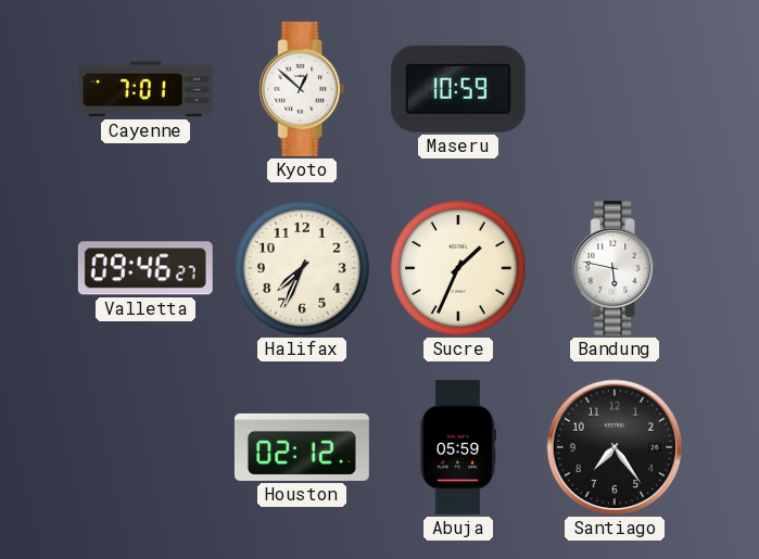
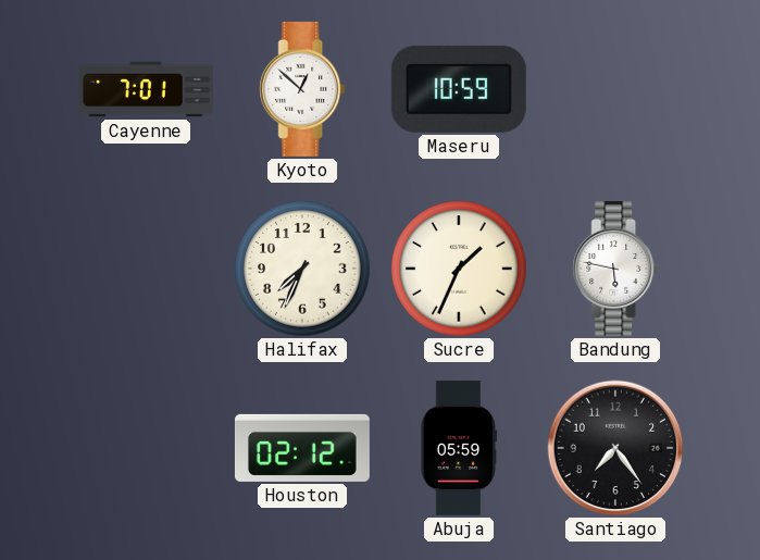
Valletta: 09:46 -> none
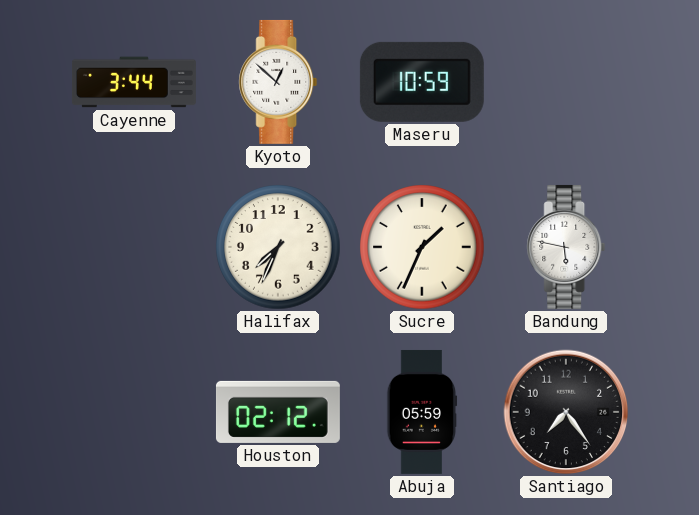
Cayenne: 7:01 -> 3:44
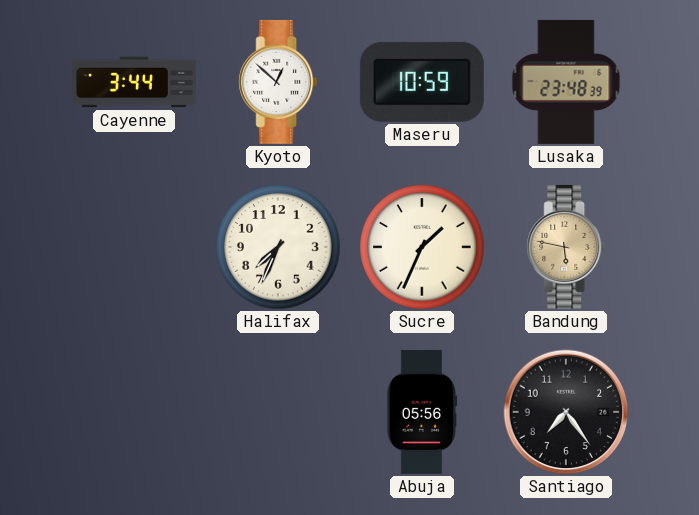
Lusaka: none -> 23:48
Bandung dial: white -> champagne
Houston: 02:12 -> none
Abuja: 05:59 -> 05:56
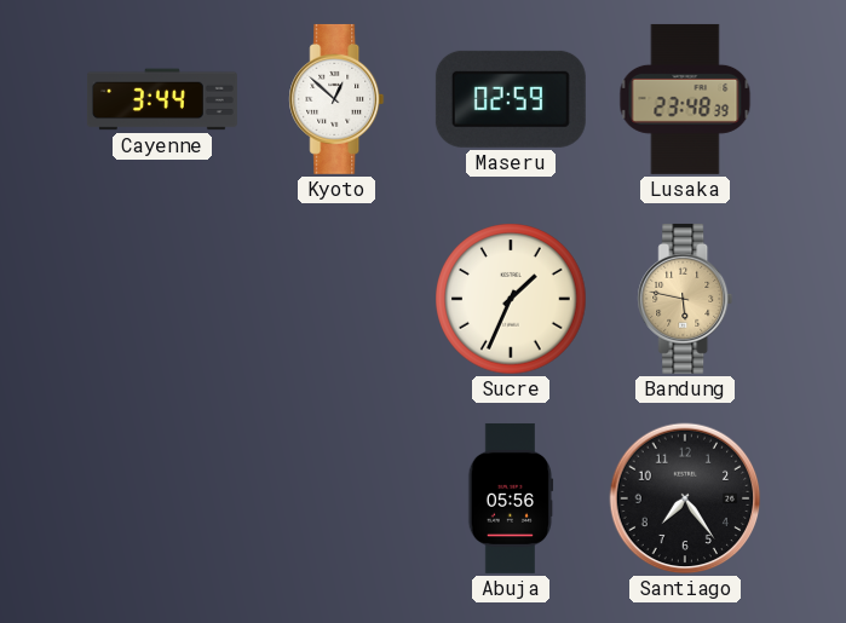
Maseru: 10:59 -> 02:59
Halifax: 7:34 -> none
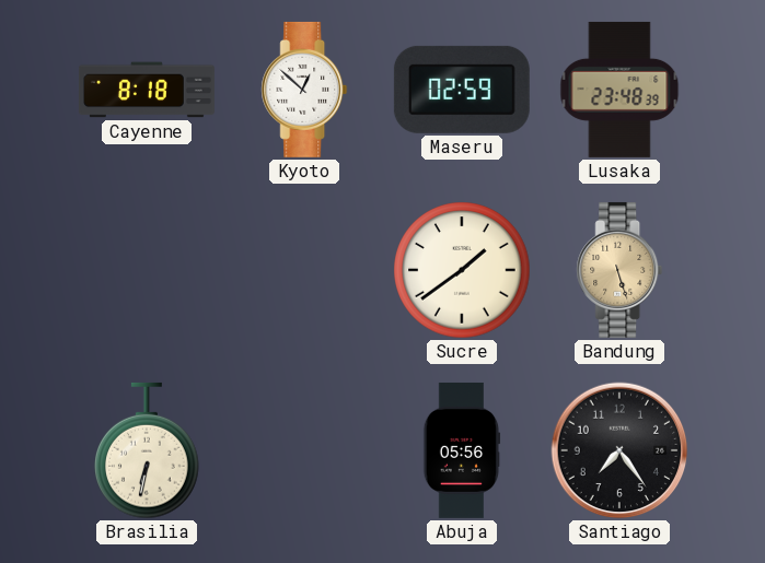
Cayenne: 3:44 -> 8:18
Sucre: 1:34 -> 1:39
Bandung: 5:47 -> 5:27
Brasilia: none -> 6:32
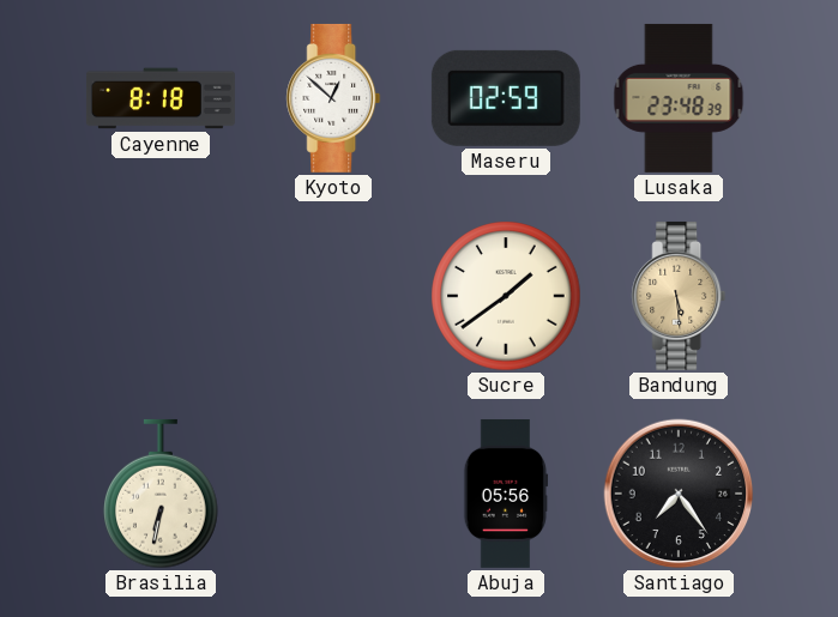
Bandung: 5:27 -> 5:29
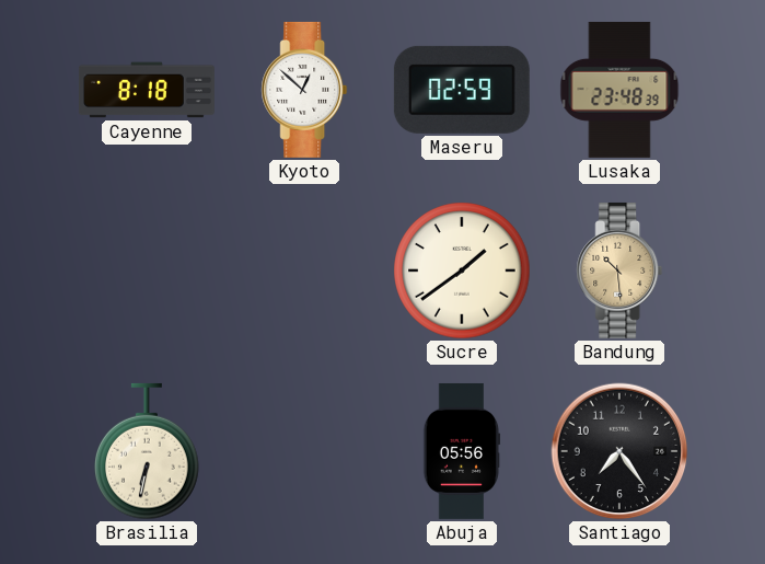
Bandung: 5:29 -> 10:29
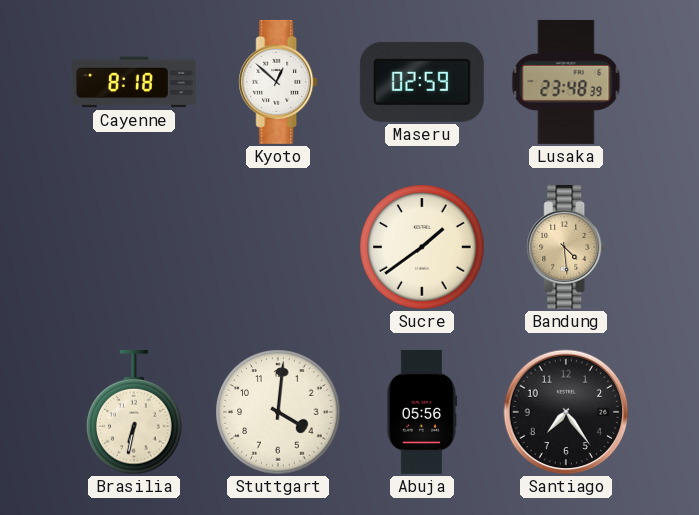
Bandung: 10:29 -> 4:29
Stuttgart: none -> 4:01
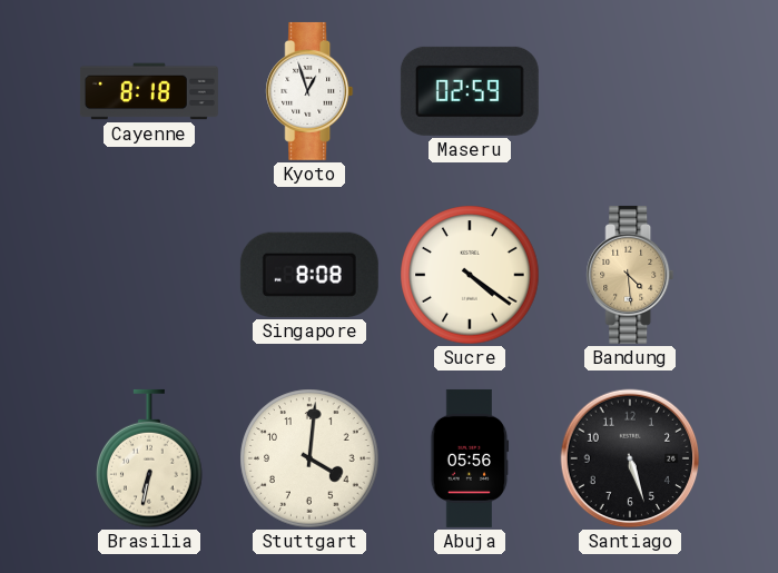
Kyoto: 12:52 -> 12:57
Lusaka: 23:48 -> none
Singapore: none -> 8:08
Sucre: 1:39 -> 4:21
Santiago: 7:24 -> 5:27
